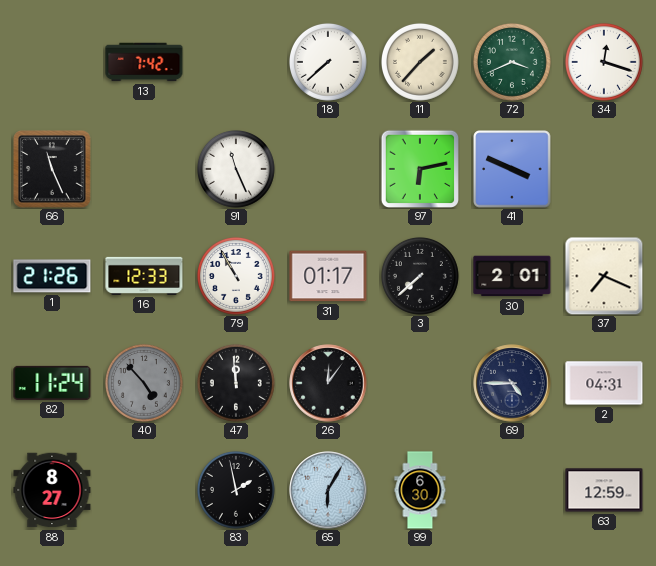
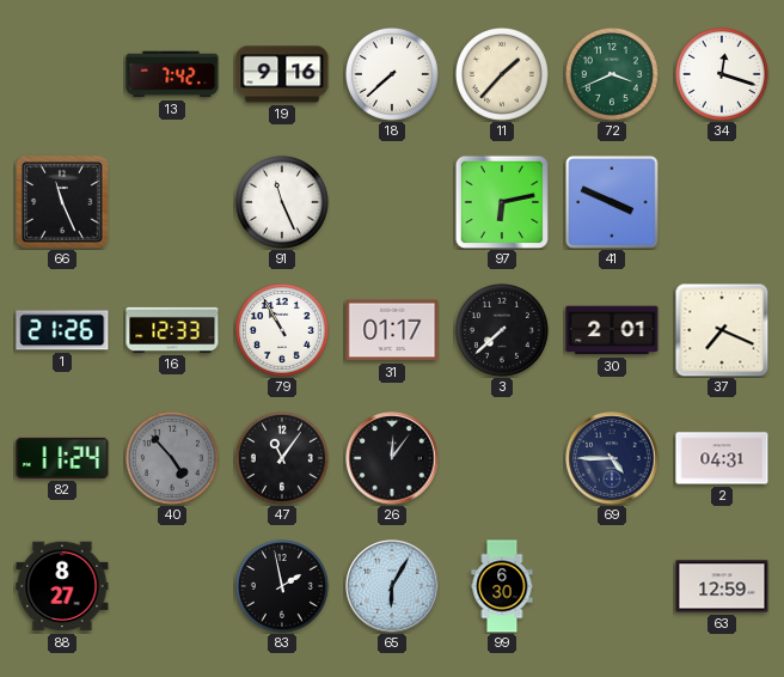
19: none -> 9:16
47: 11:59 -> 11:06
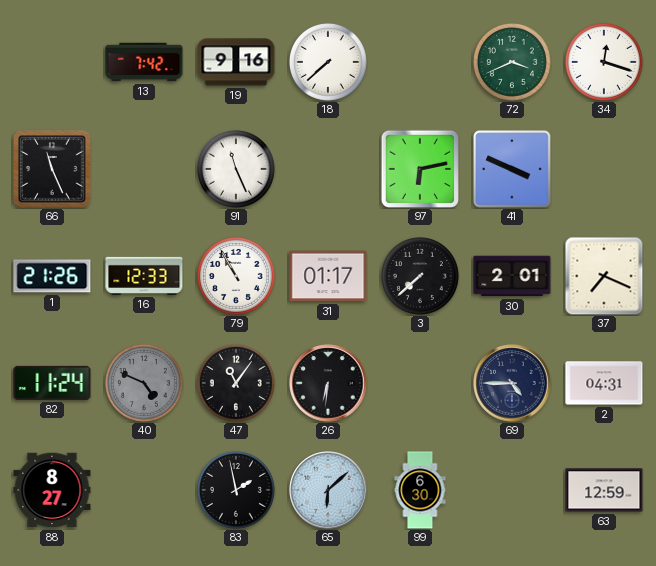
11: 1:37 -> none
40: 4:53 -> 4:49
26: 12:06 -> 6:31
65: 6:05 -> 6:08
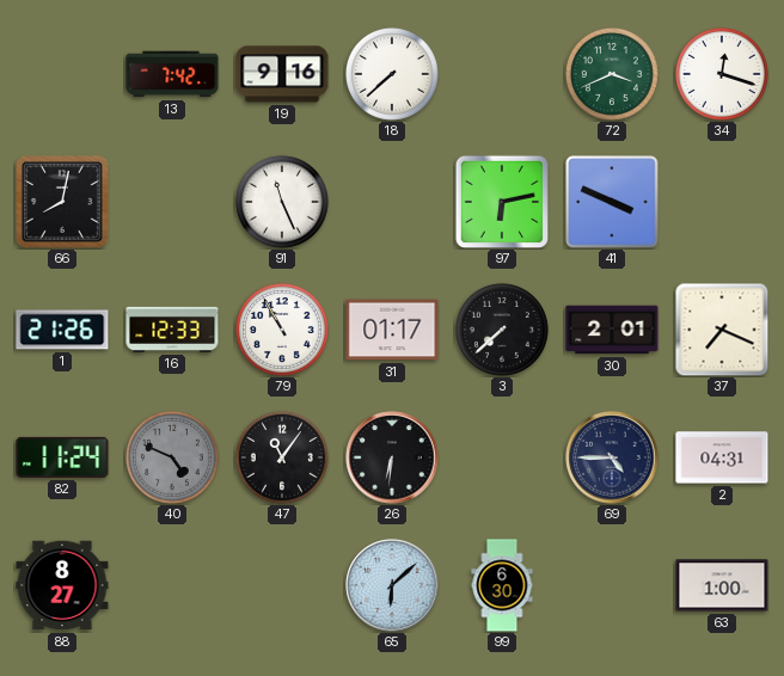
66: 11:26 -> 8:02
83: 1:58 -> none
63: 12:59 -> 1:00
